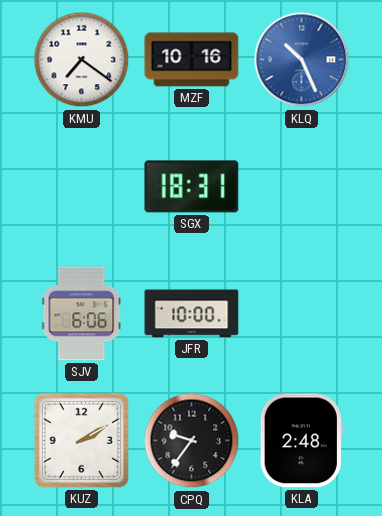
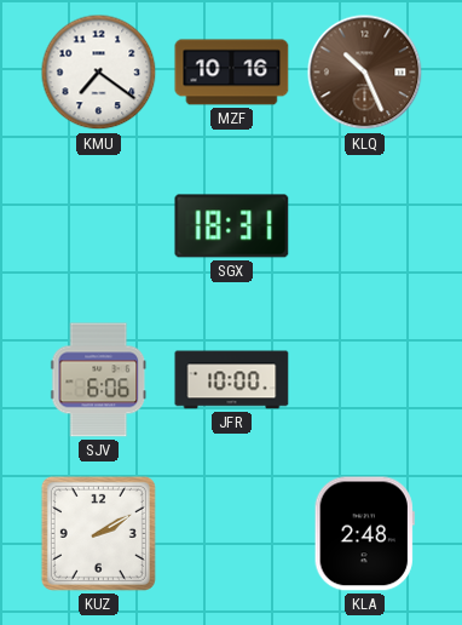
KLQ dial: blue -> brown
CPQ: 9:36 -> none
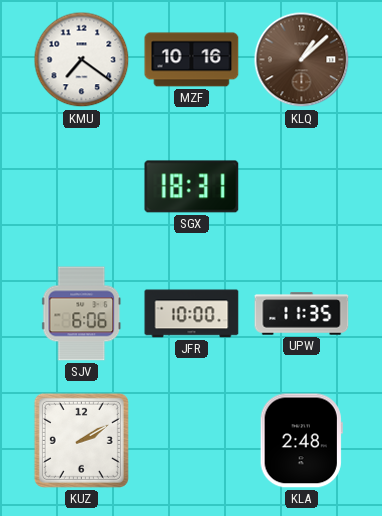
KLQ: 10:26 -> 1:08
UPW: none -> 11:35
